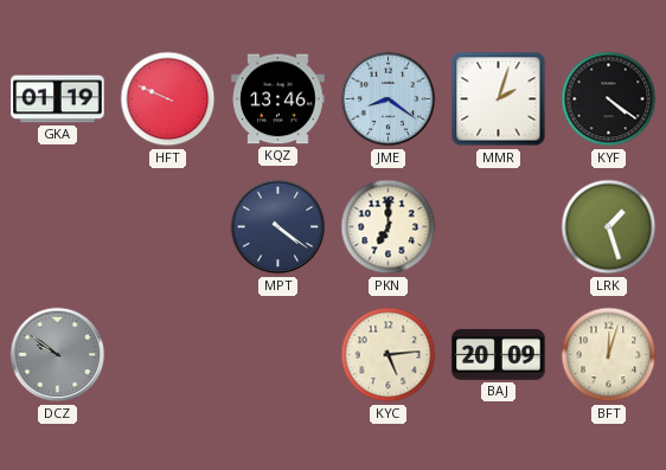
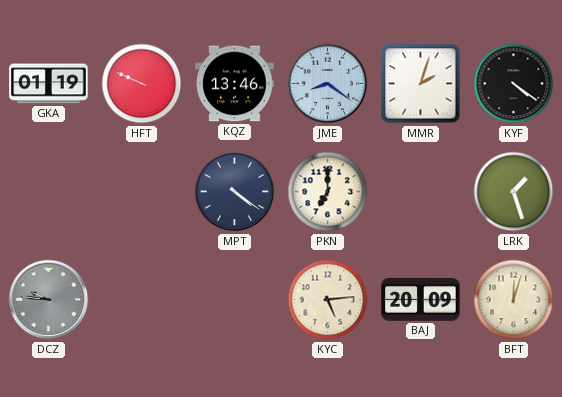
DCZ: 9:51 -> 9:46
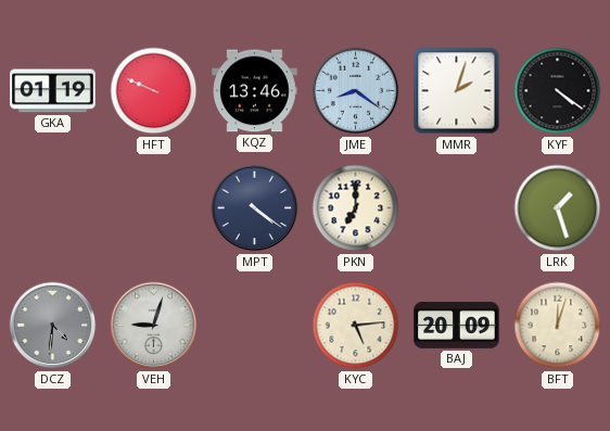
DCZ: 9:46 -> 4:31
VEH: none -> 9:03
